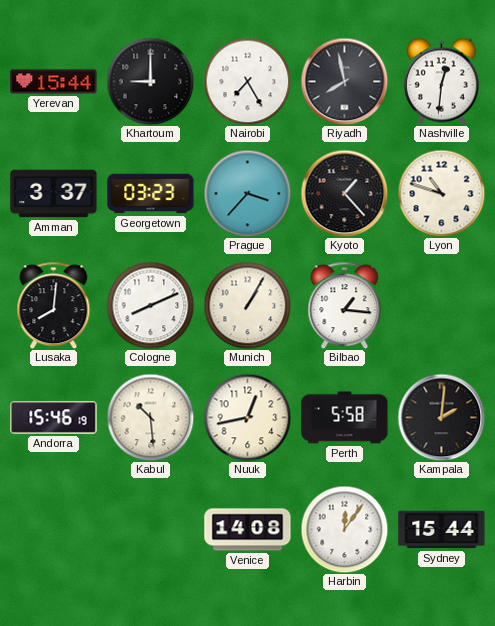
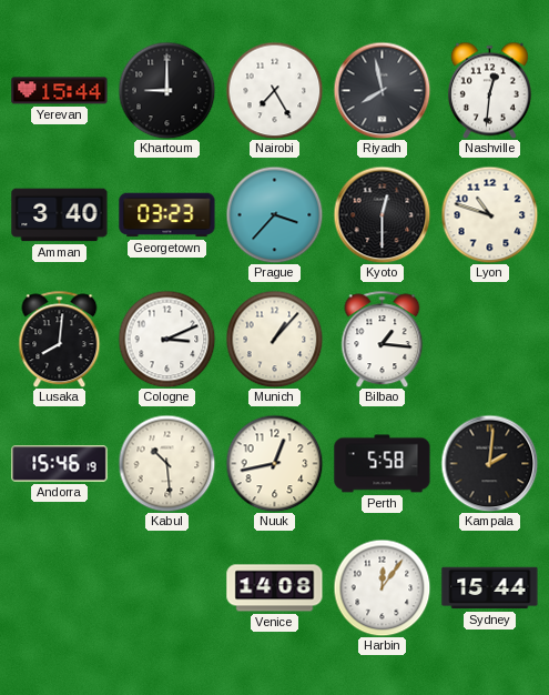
Amman: 3:37 -> 3:40
Kyoto: 1:23 -> 12:30
Cologne: 8:11 -> 3:11
Munich: 1:05 -> 1:07
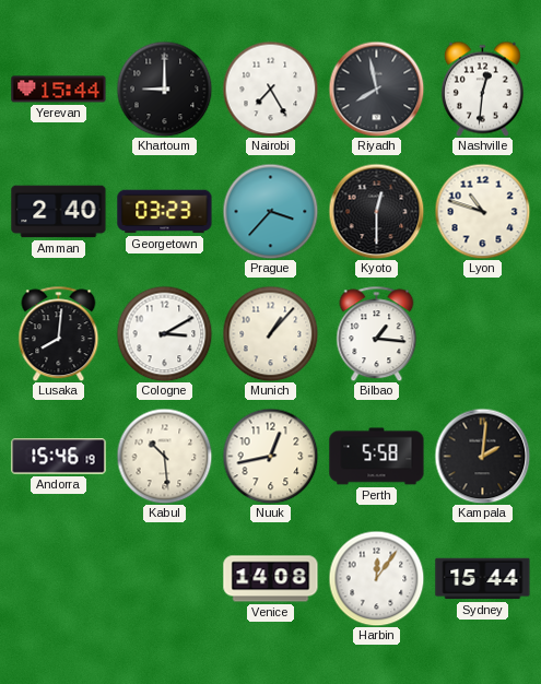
Amman: 3:40 -> 2:40
Cologne: 3:11 -> 3:10
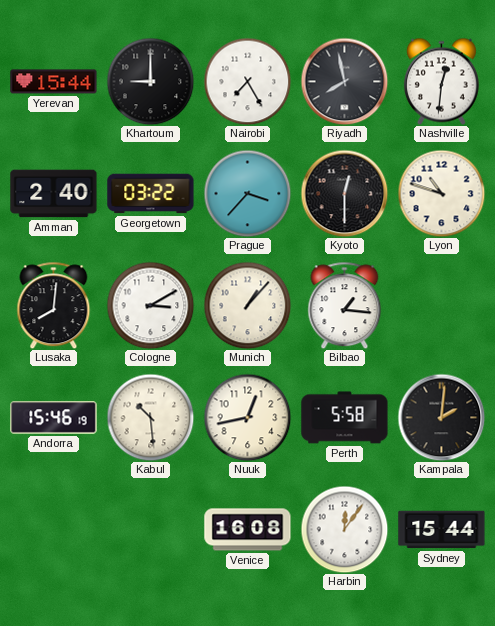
Georgetown: 03:23 -> 03:22
Venice: 14:08 -> 16:08
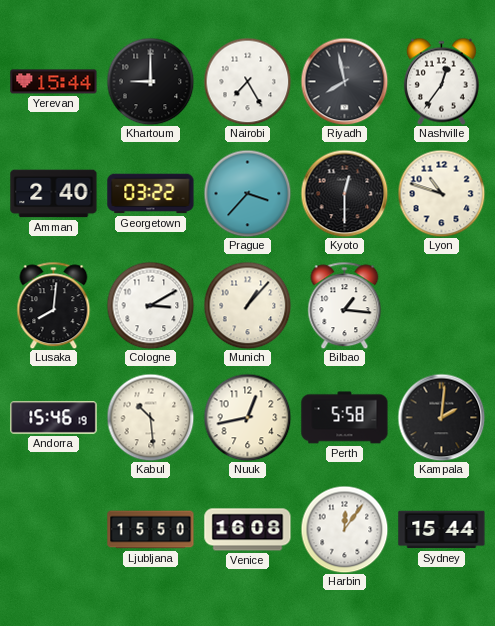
Nashville: 12:31 -> 12:36
Ljubljana: none -> 15:50
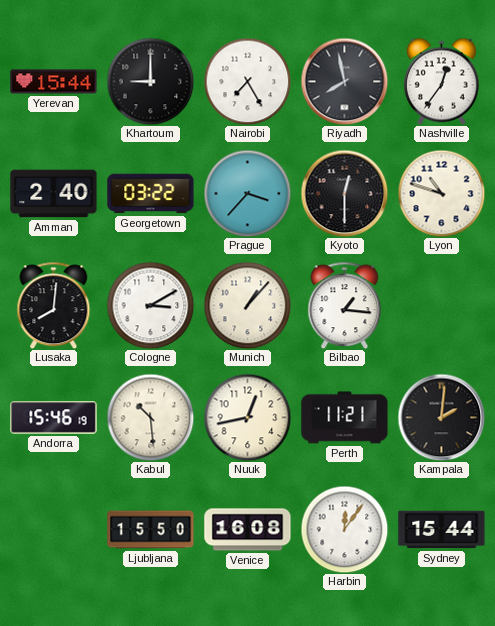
Perth: 5:58 -> 11:21
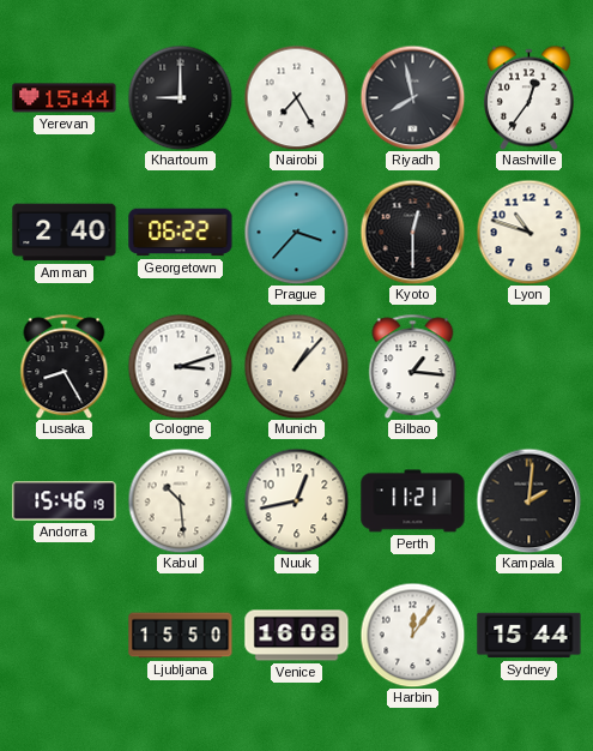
Georgetown: 03:22 -> 06:22
Lusaka: 8:01 -> 8:25
Cologne: 3:10 -> 3:12
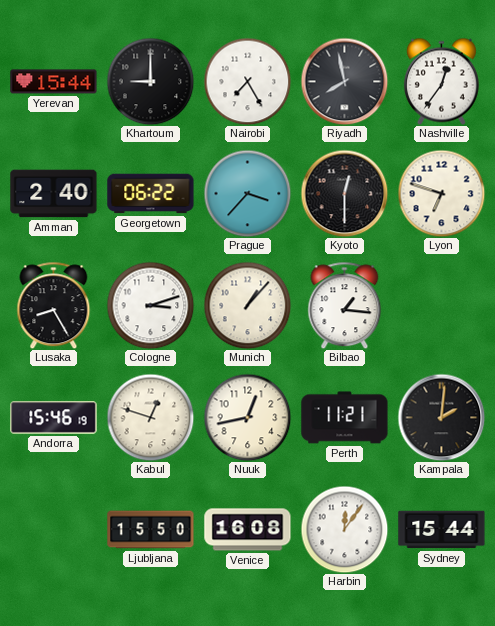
Lyon: 10:48 -> 6:48
Kabul: 10:29 -> 12:48
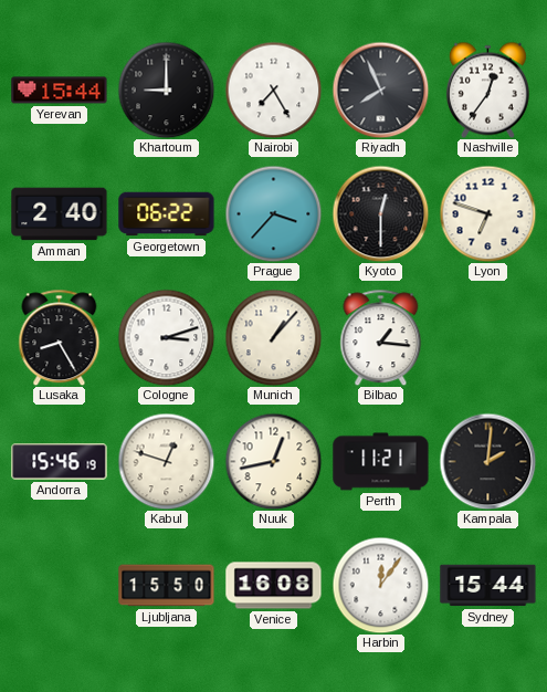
Riyadh: 7:58 -> 7:56
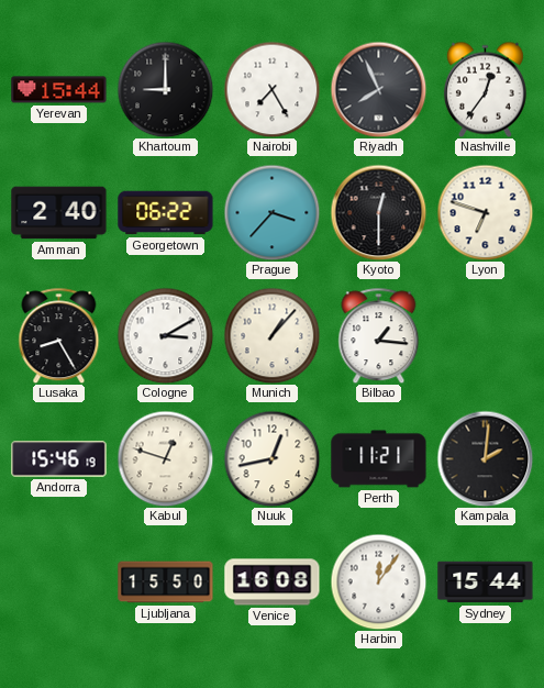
Cologne: 3:12 -> 3:10
